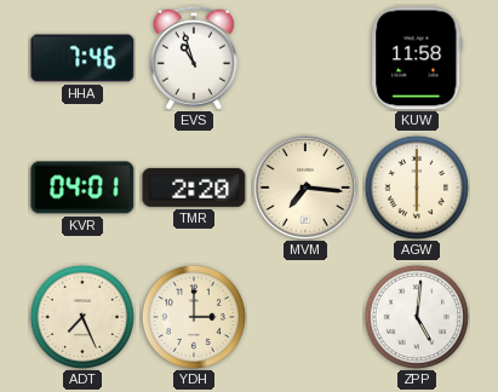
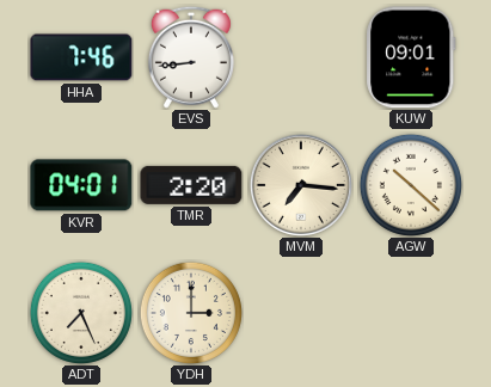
EVS: 10:57 -> 8:44
KUW: 11:58 -> 09:01
AGW: 6:00 -> 10:22
ZPP: 5:01 -> none
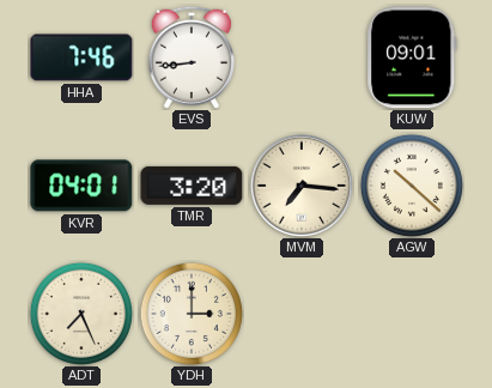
TMR: 2:20 -> 3:20
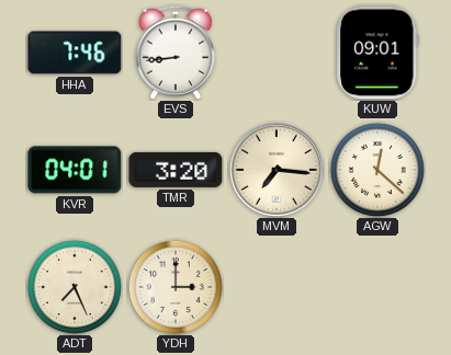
AGW: 10:22 -> 12:22
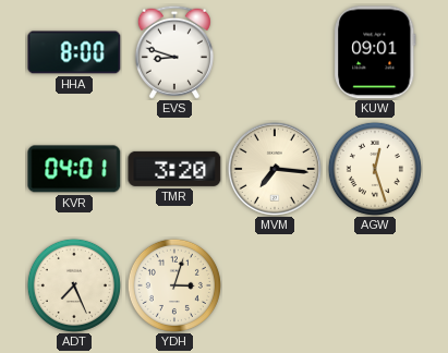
HHA: 7:46 -> 8:00
EVS: 8:44 -> 8:48
AGW: 12:22 -> 12:27
YDH: 3:00 -> 3:03
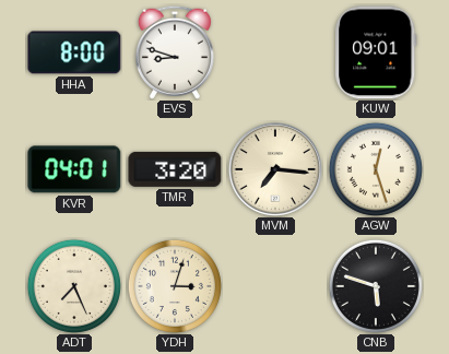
CNB: none -> 5:48
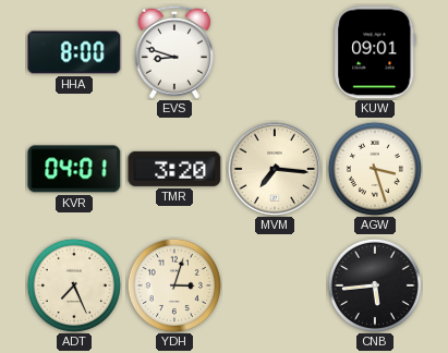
AGW: 12:27 -> 3:27
CNB: 5:48 -> 5:44
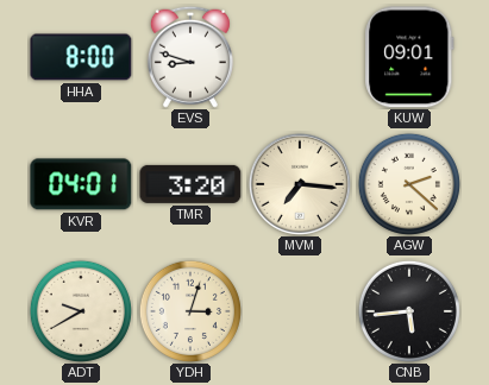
AGW: 3:27 -> 2:22
ADT: 7:26 -> 9:40
